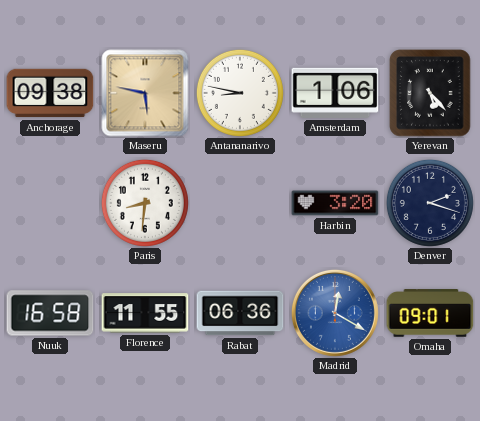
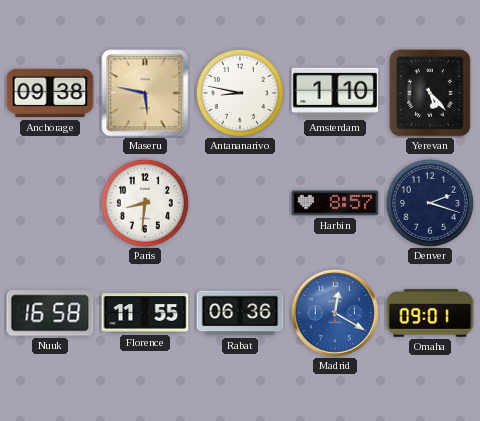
Amsterdam: 1:06 -> 1:10
Harbin: 3:20 -> 8:57
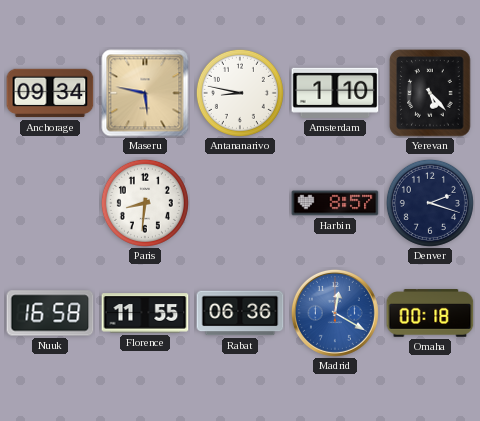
Anchorage: 09:38 -> 09:34
Omaha: 09:01 -> 00:18
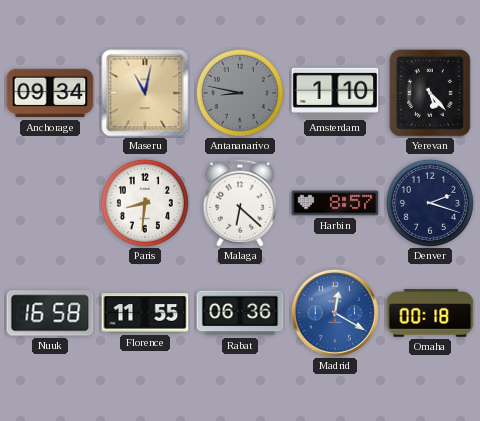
Maseru: 5:47 -> 11:02
Antananarivo dial: white -> grey
Malaga: none -> 6:22
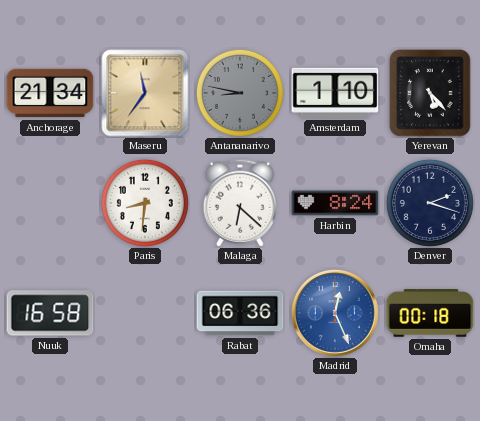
Anchorage: 09:34 -> 21:34
Maseru: 11:02 -> 11:36
Harbin: 8:57 -> 8:24
Florence: 11:55 -> none
Madrid: 12:20 -> 12:26
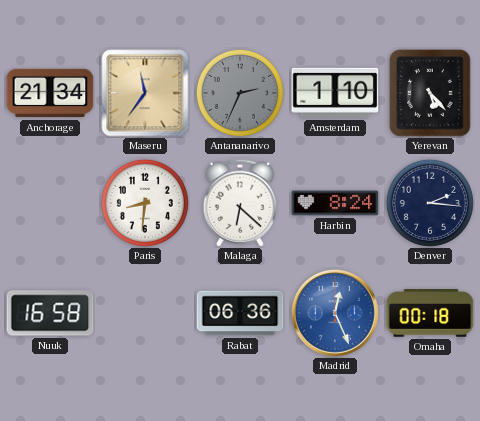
Antananarivo: 8:47 -> 2:34
Denver: 2:18 -> 2:16
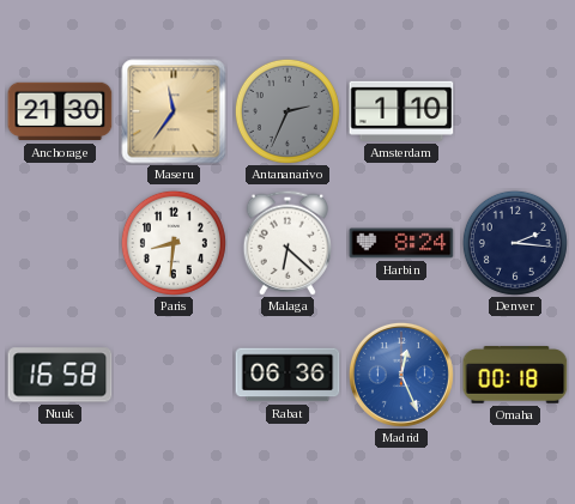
Anchorage: 21:34 -> 21:30
Yerevan: 5:23 -> none
